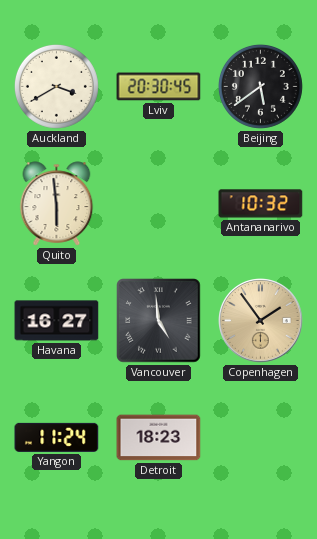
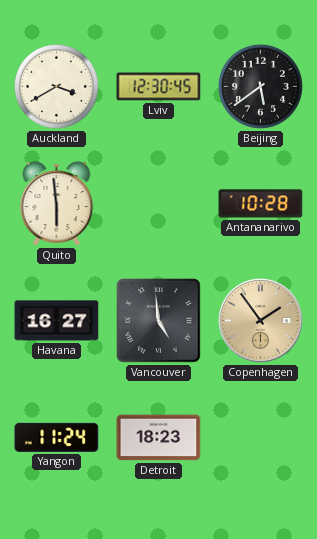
Lviv: 20:30 -> 12:30
Antananarivo: 10:32 -> 10:28
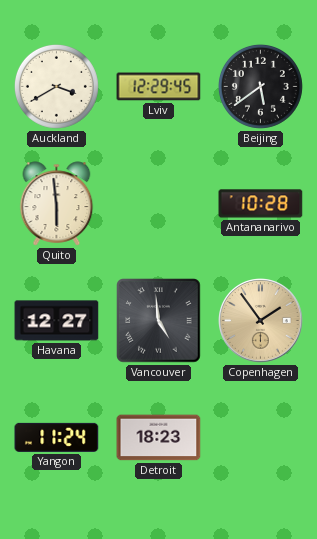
Lviv: 12:30 -> 12:29
Havana: 16:27 -> 12:27
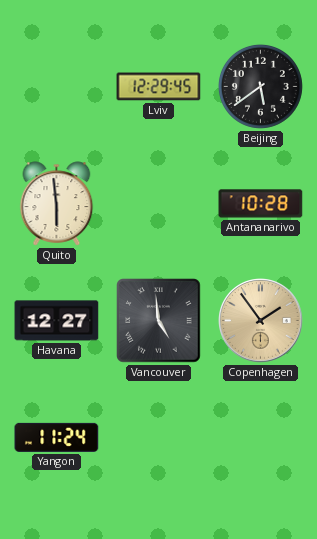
Auckland: 3:40 -> none
Detroit: 18:23 -> none
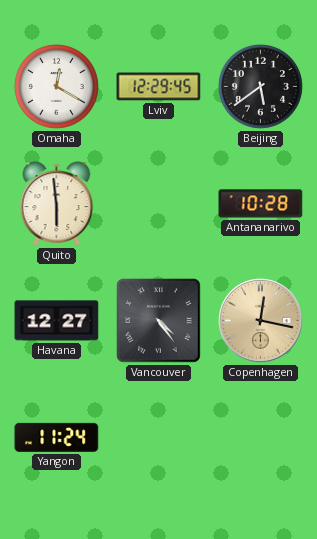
Omaha: none -> 12:20
Vancouver: 4:59 -> 4:24
Copenhagen: 1:54 -> 12:17
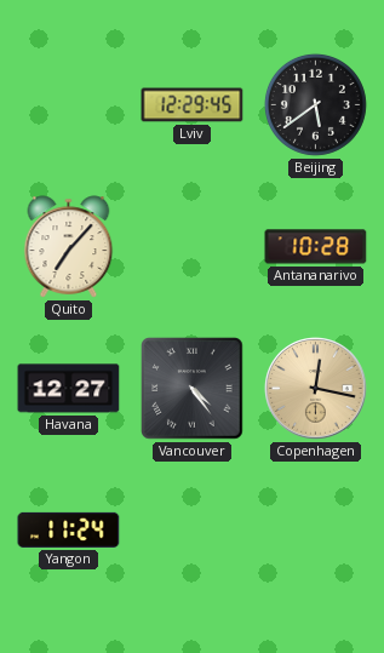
Omaha: 12:20 -> none
Quito: 5:59 -> 7:07
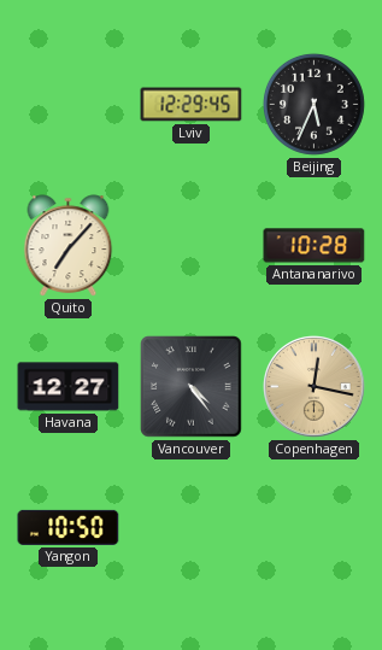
Beijing: 5:39 -> 5:34
Yangon: 11:24 -> 10:50
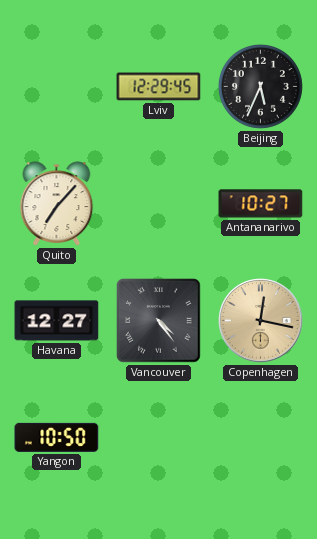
Antananarivo: 10:28 -> 10:27
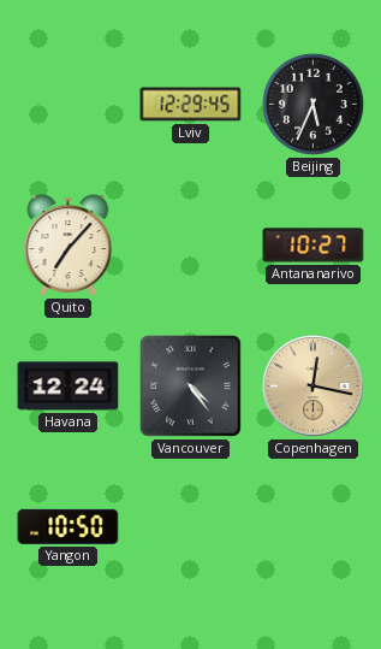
Havana: 12:27 -> 12:24
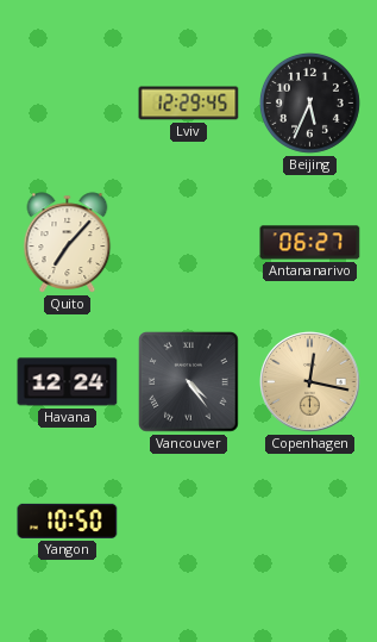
Antananarivo: 10:27 -> 06:27
